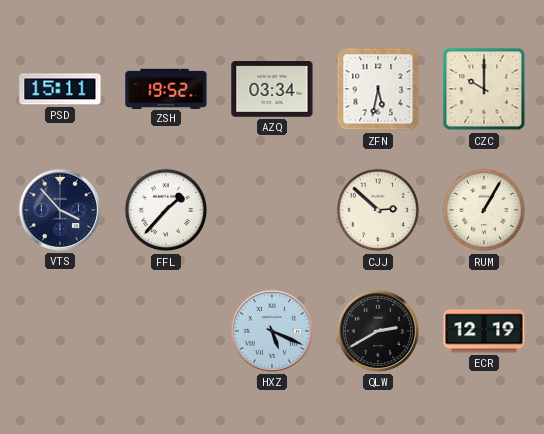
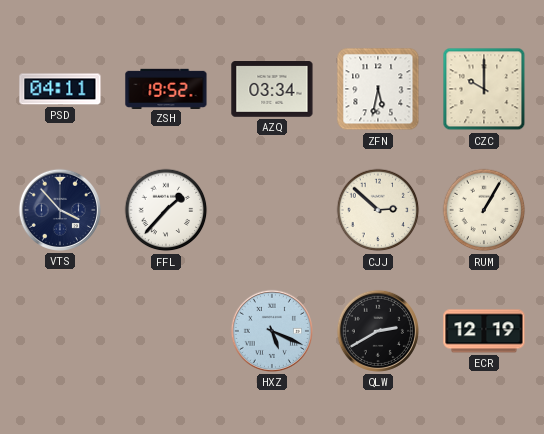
PSD: 15:11 -> 04:11
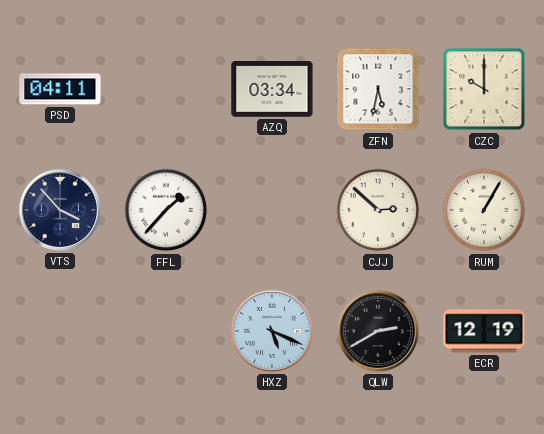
ZSH: 19:52 -> none
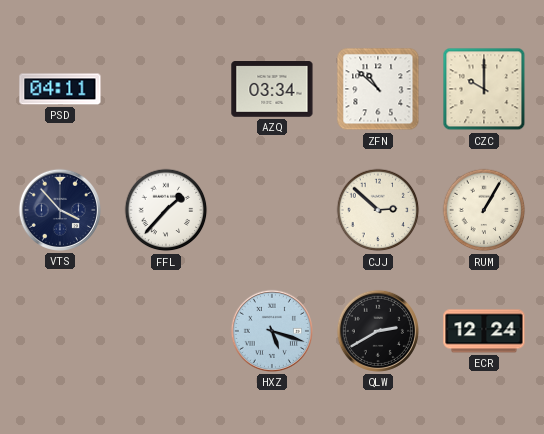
ZFN: 5:32 -> 10:52
HXZ: 5:19 -> 5:18
ECR: 12:19 -> 12:24
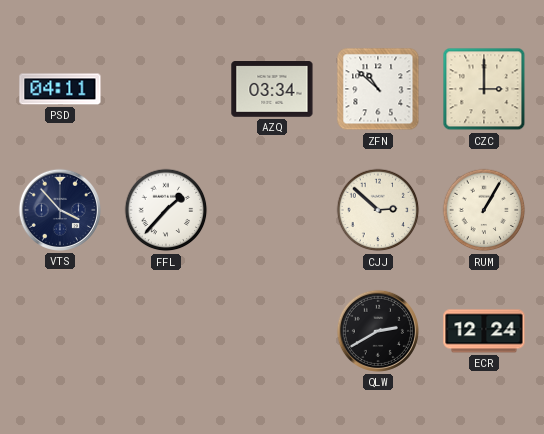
CZC: 10:00 -> 3:00
HXZ: 5:18 -> none
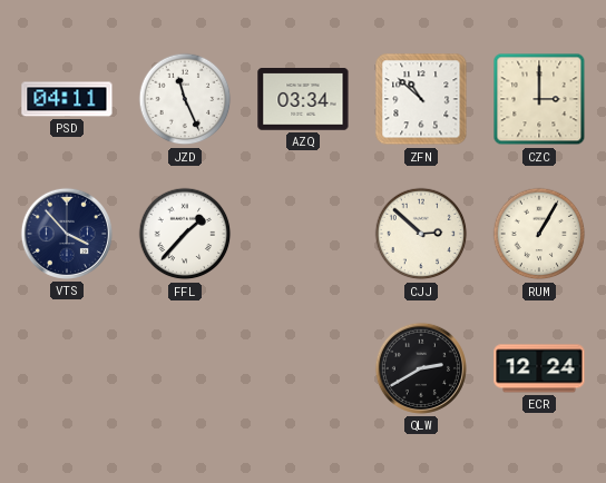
JZD: none -> 11:26
